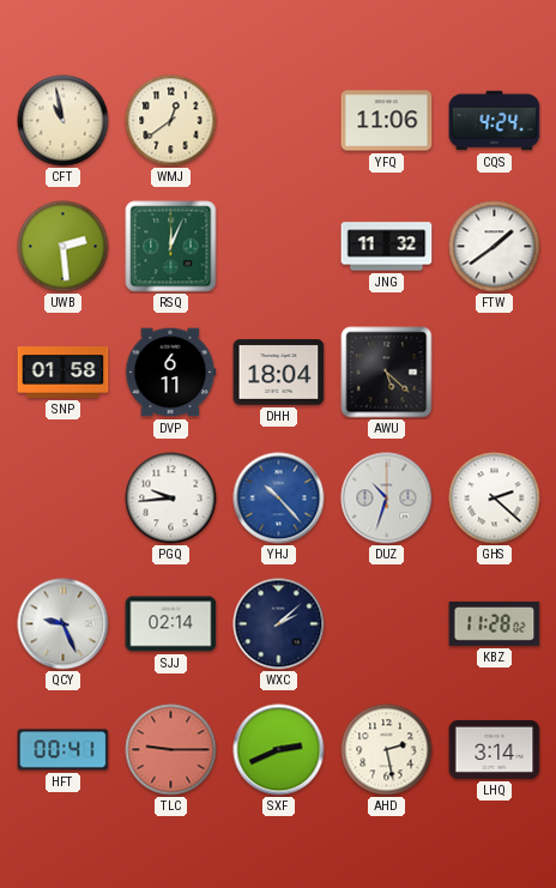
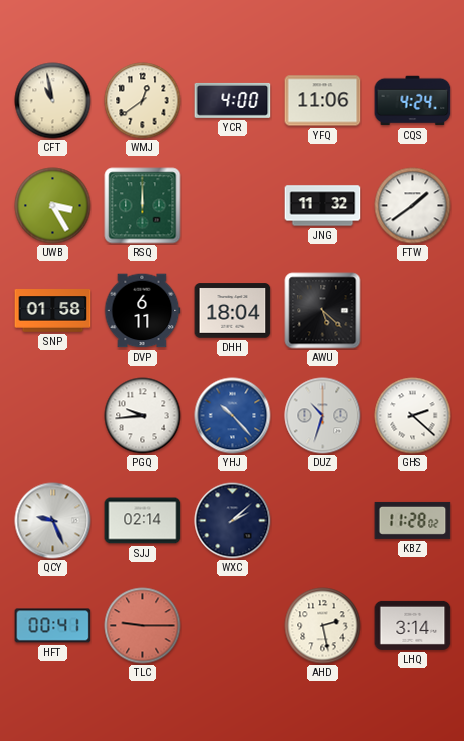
YCR: none -> 4:00
UWB: 2:29 -> 3:25
RSQ: 12:04 -> 12:00
SXF: 2:41 -> none
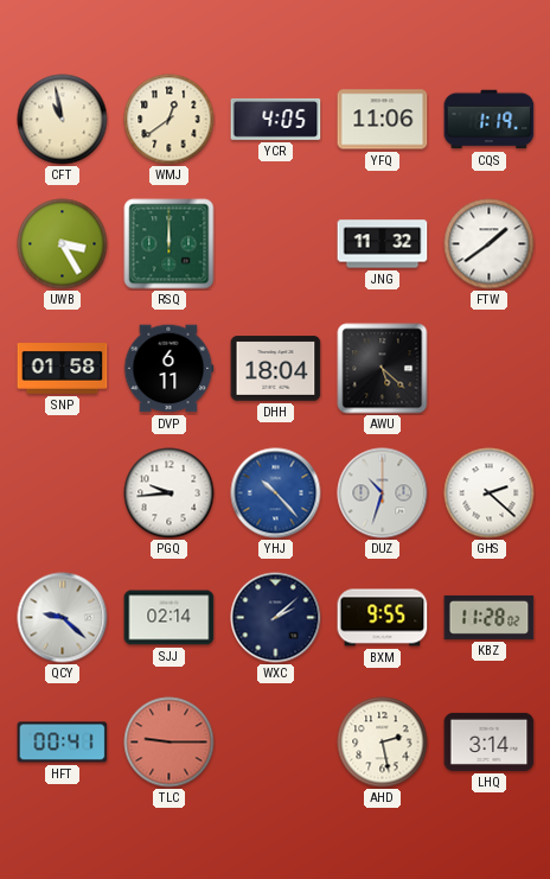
YCR: 4:00 -> 4:05
CQS: 4:24 -> 1:19
QCY: 9:26 -> 9:22
BXM: none -> 9:55
